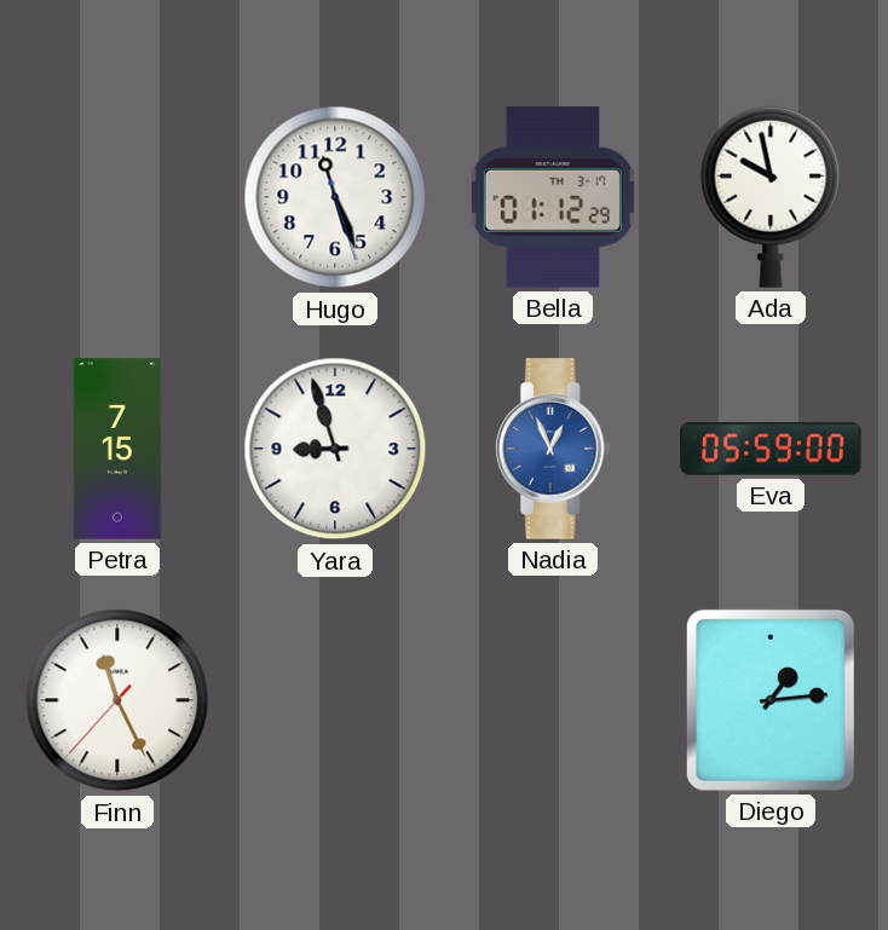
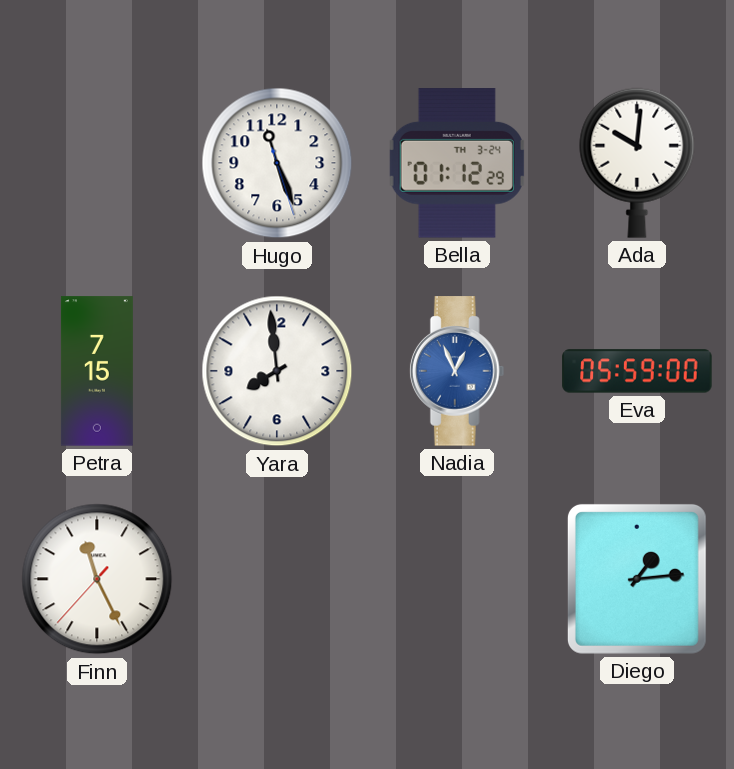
Bella date: TH 3-17 -> TH 3-24
Ada: 9:58 -> 10:01
Yara: 8:57 -> 7:59
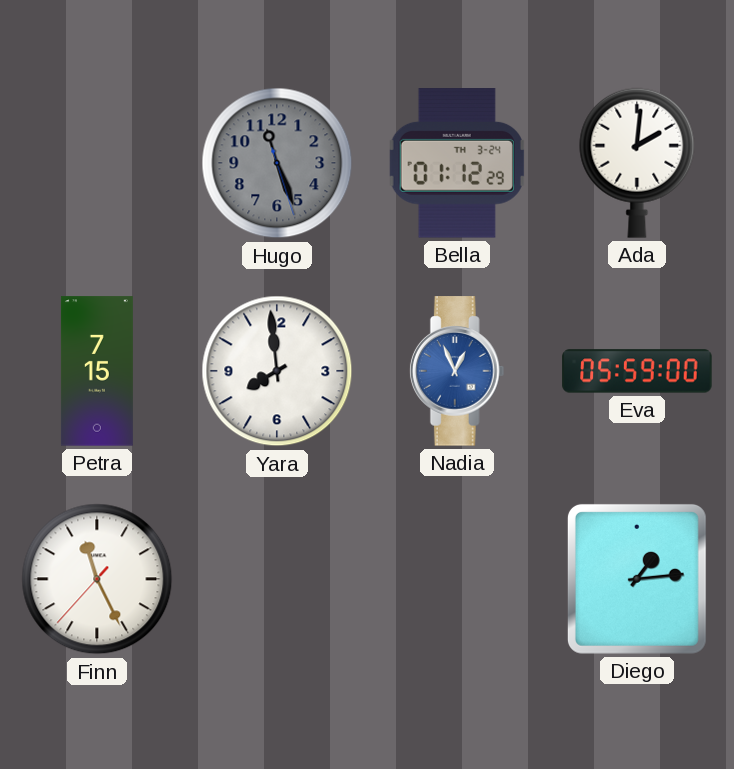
Hugo dial: white -> grey
Ada: 10:01 -> 2:01
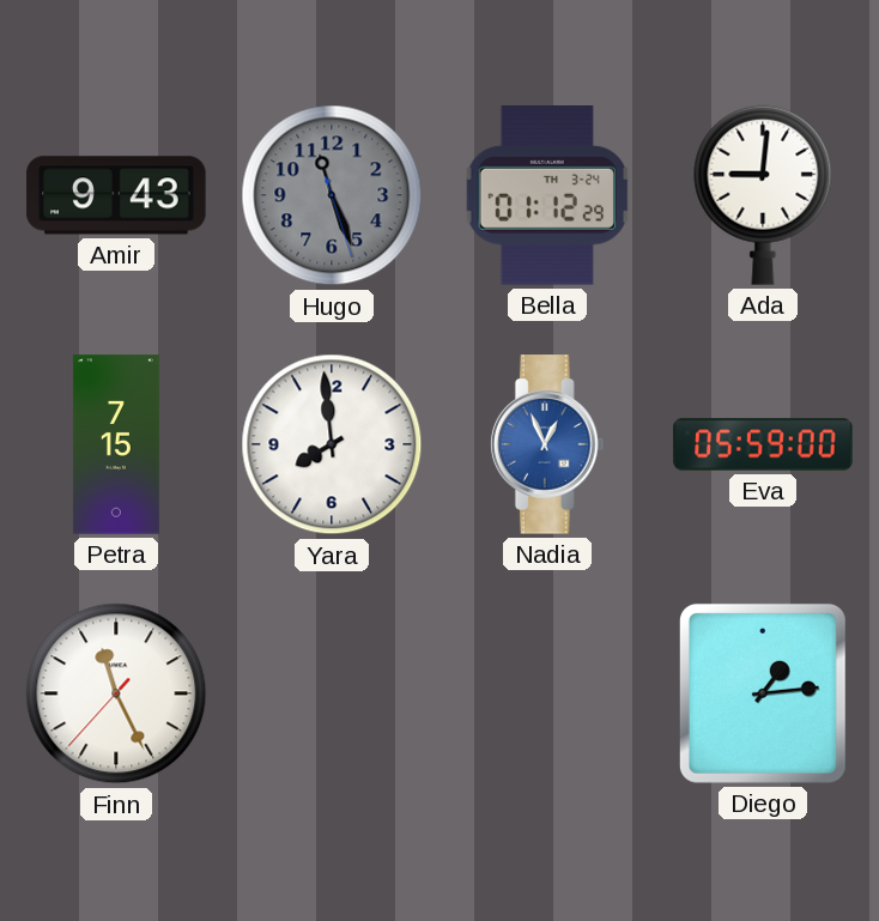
Amir: none -> 9:43
Ada: 2:01 -> 9:01
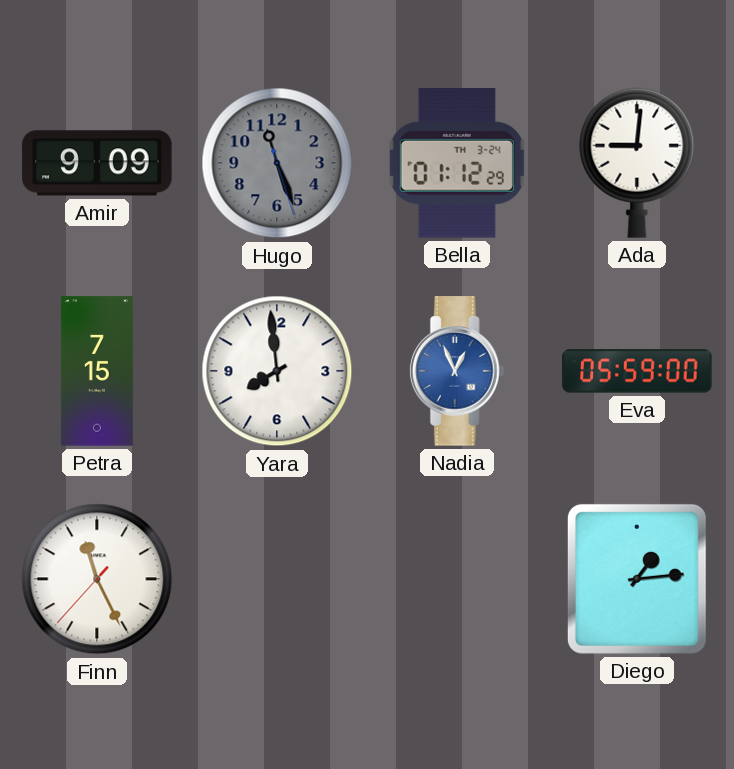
Amir: 9:43 -> 9:09
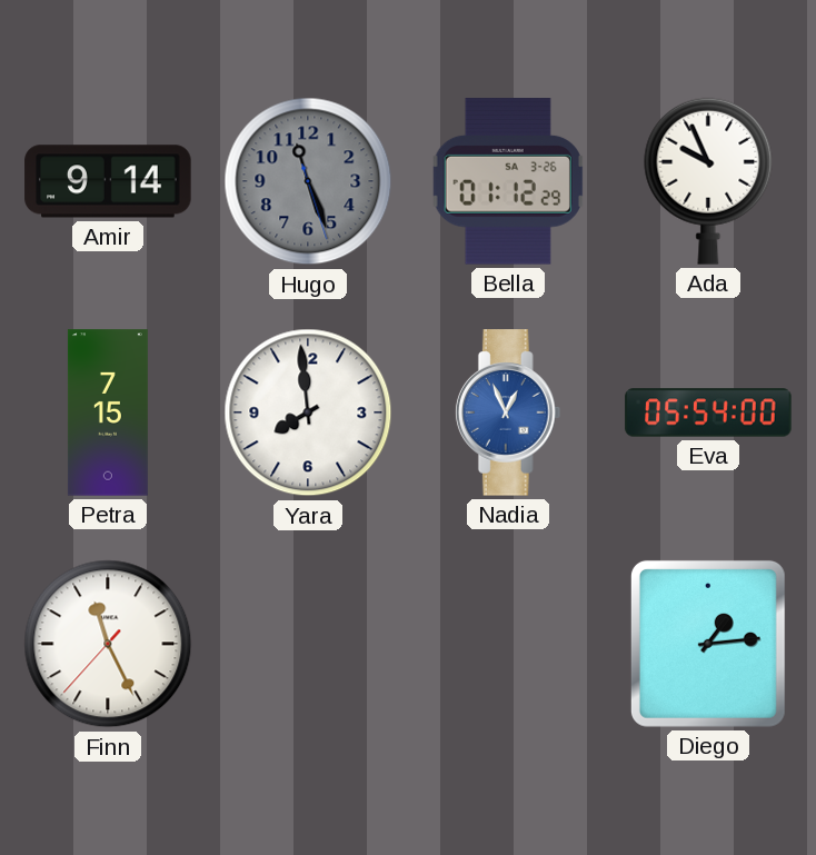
Amir: 9:09 -> 9:14
Bella date: TH 3-24 -> SA 3-26
Ada: 9:01 -> 9:56
Eva: 05:59 -> 05:54
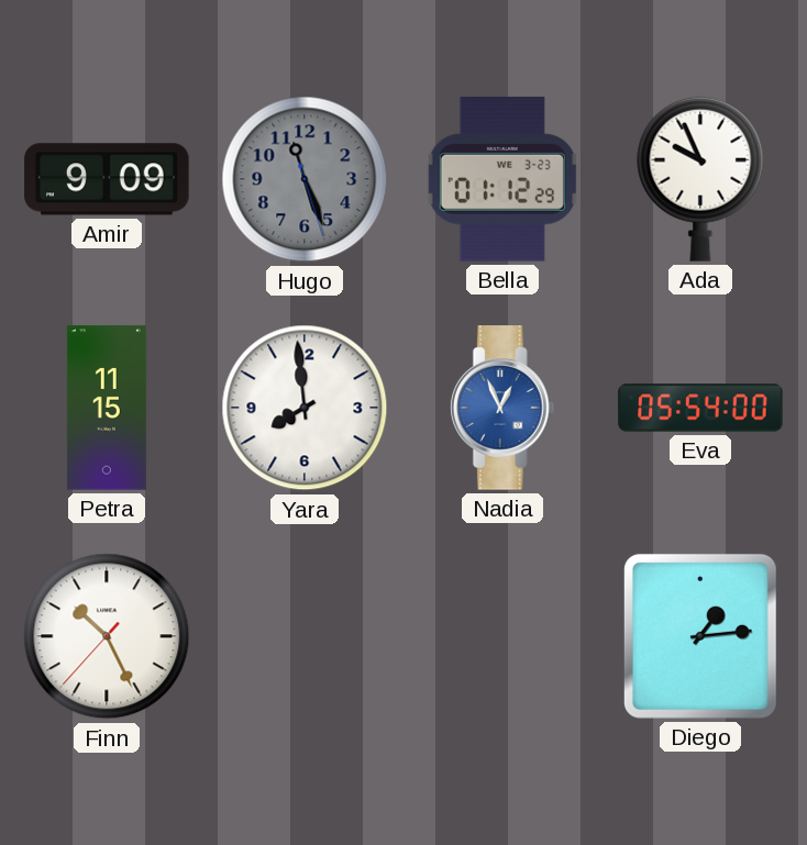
Amir: 9:14 -> 9:09
Bella date: SA 3-26 -> WE 3-23
Petra: 7:15 -> 11:15
Finn: 11:25 -> 10:25
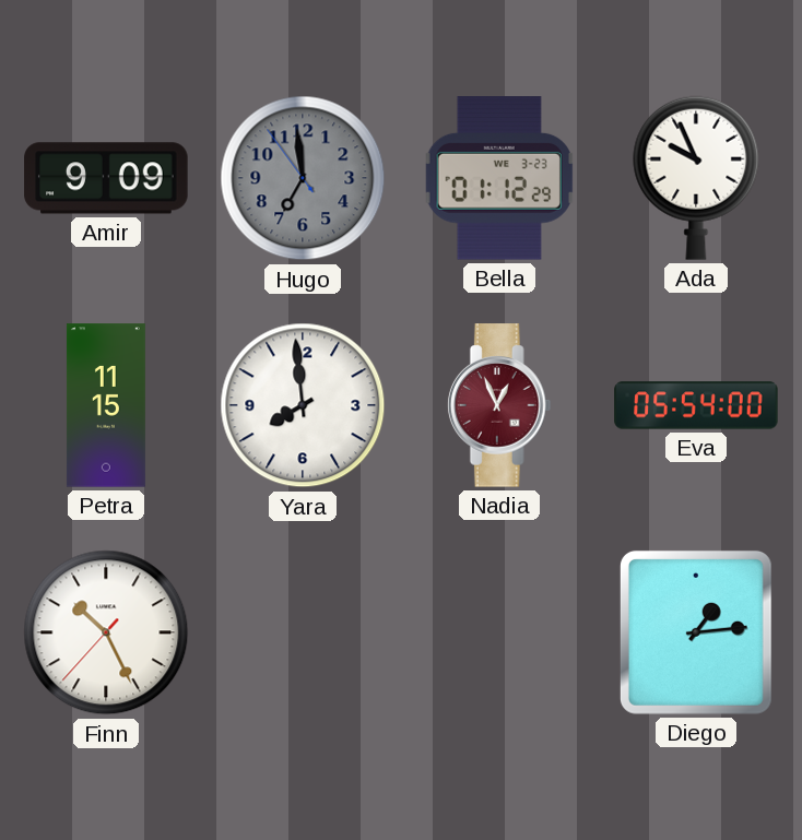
Hugo: 11:26 -> 6:58
Nadia dial: blue -> burgundy
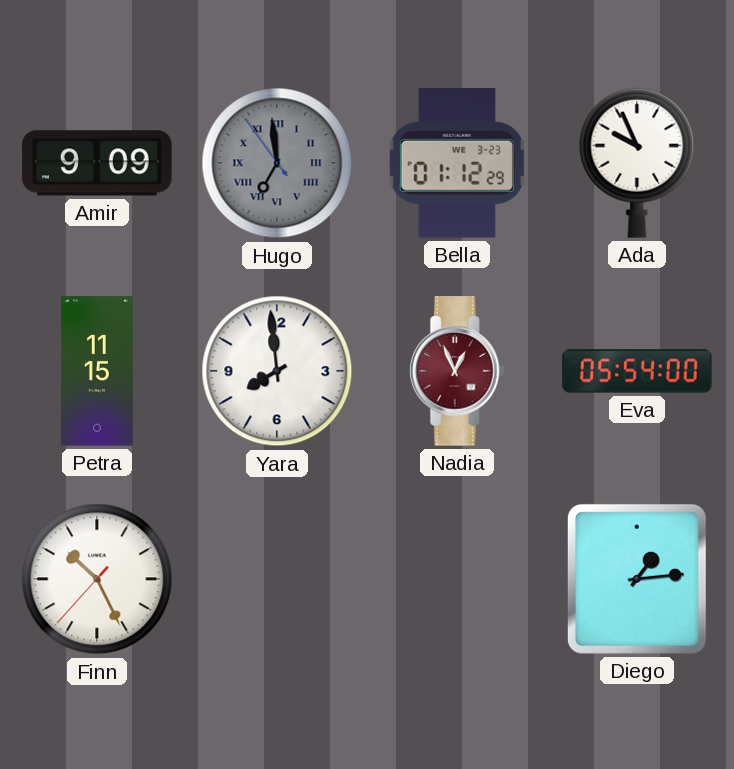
Hugo numerals: Arabic -> Roman
